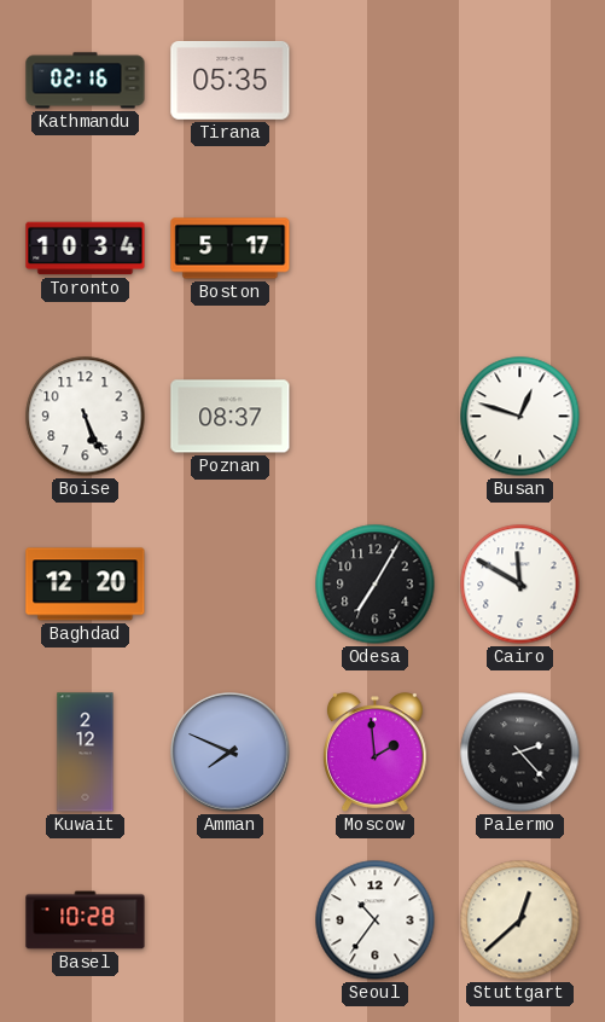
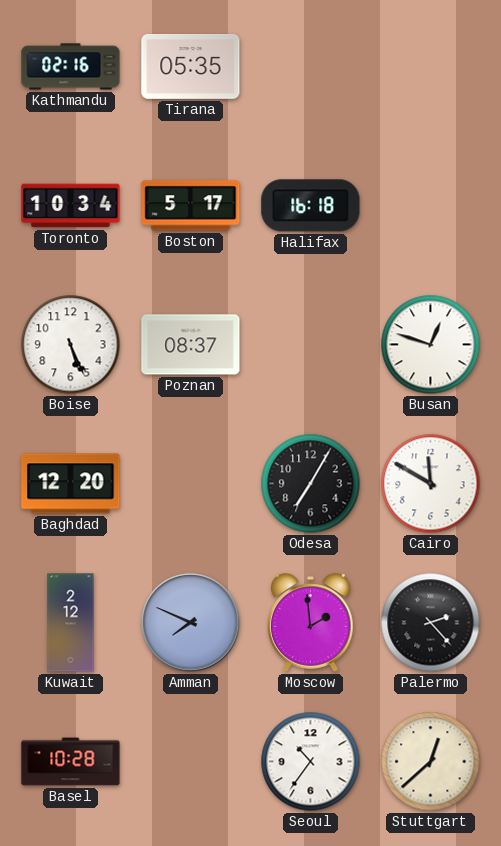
Halifax: none -> 16:18
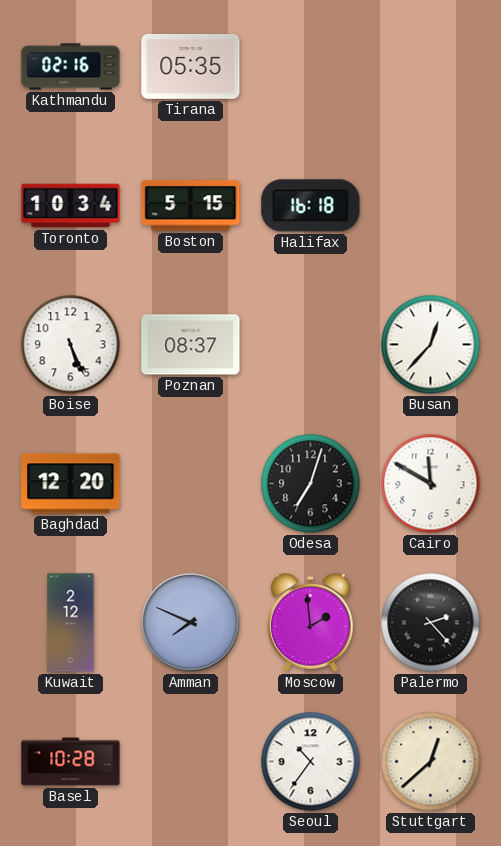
Boston: 5:17 -> 5:15
Busan: 12:48 -> 12:37
Odesa: 7:05 -> 7:03
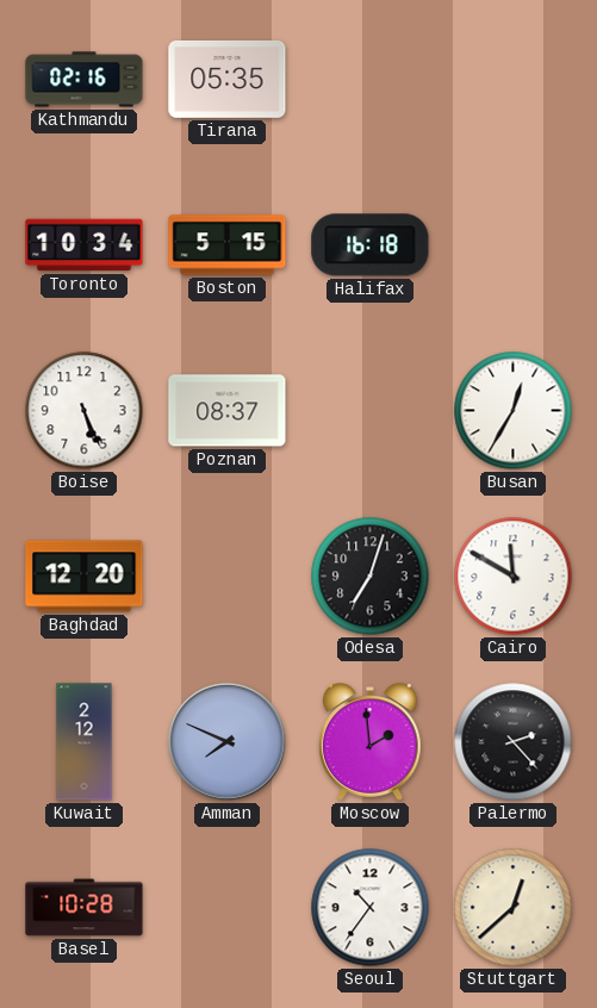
Busan: 12:37 -> 12:35
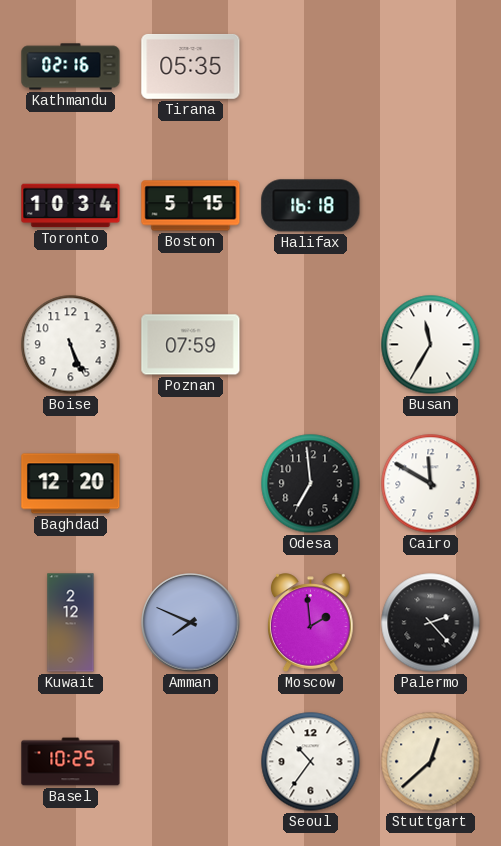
Poznan: 08:37 -> 07:59
Busan: 12:35 -> 11:35
Odesa: 7:03 -> 6:59
Basel: 10:28 -> 10:25
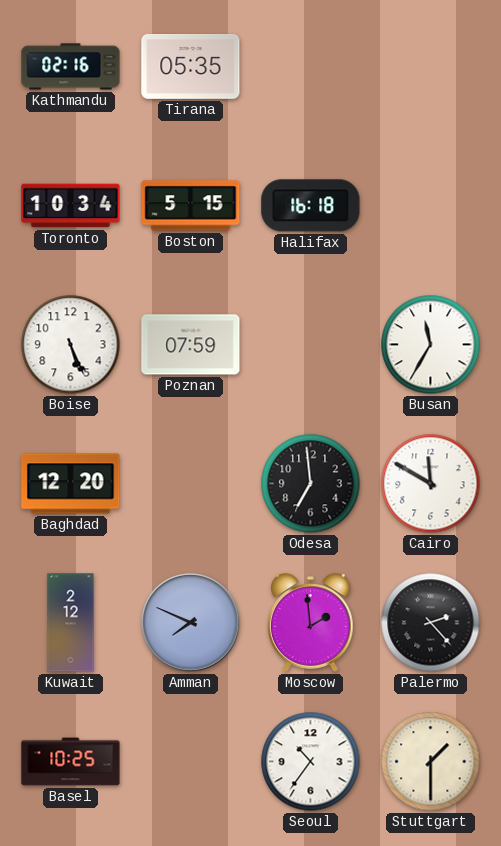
Stuttgart: 12:38 -> 1:30
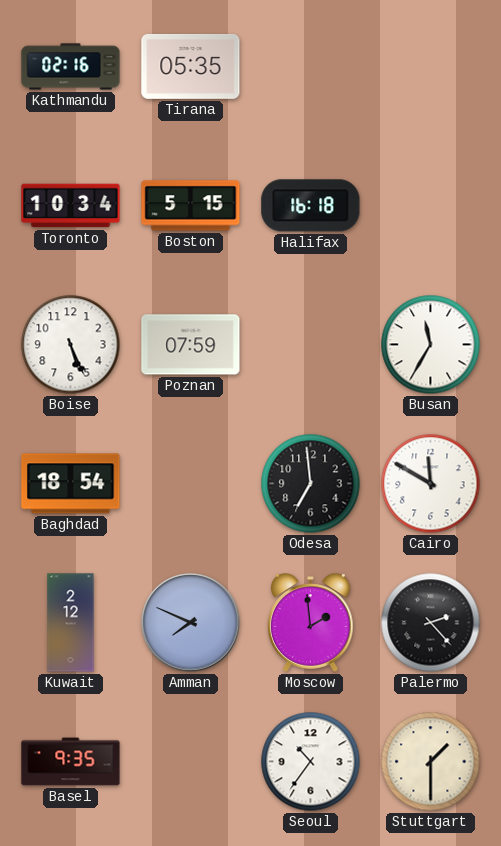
Baghdad: 12:20 -> 18:54
Basel: 10:25 -> 9:35
